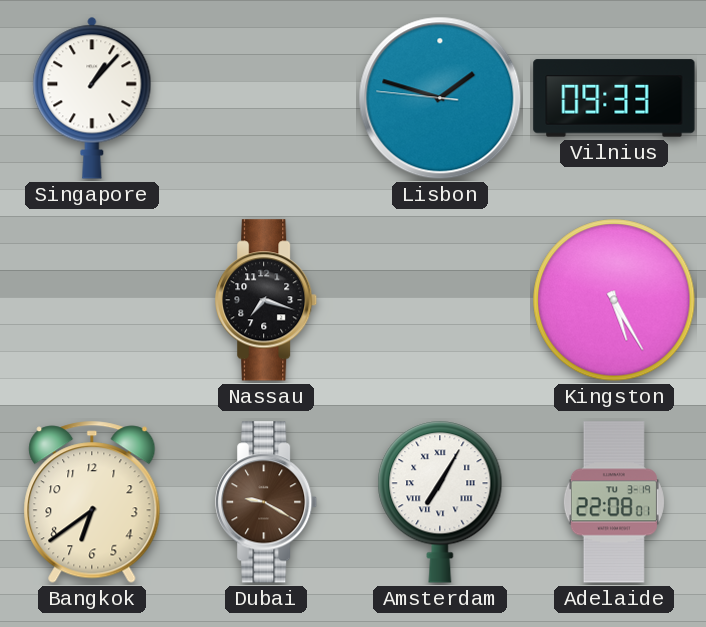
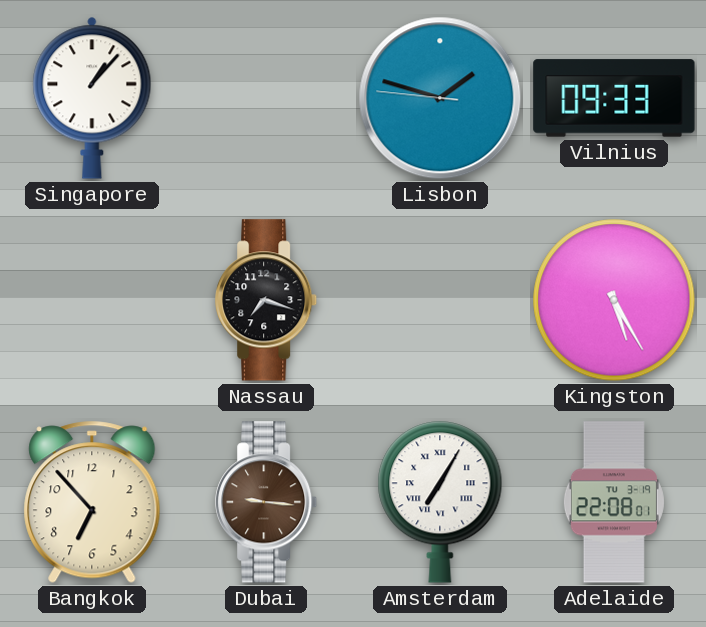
Bangkok: 6:39 -> 6:53
Dubai: 9:20 -> 9:16
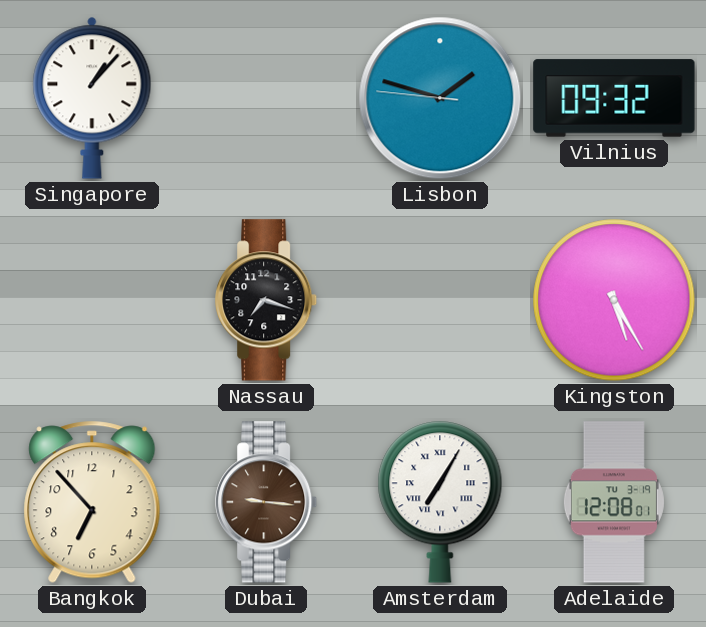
Vilnius: 09:33 -> 09:32
Adelaide: 22:08 -> 12:08
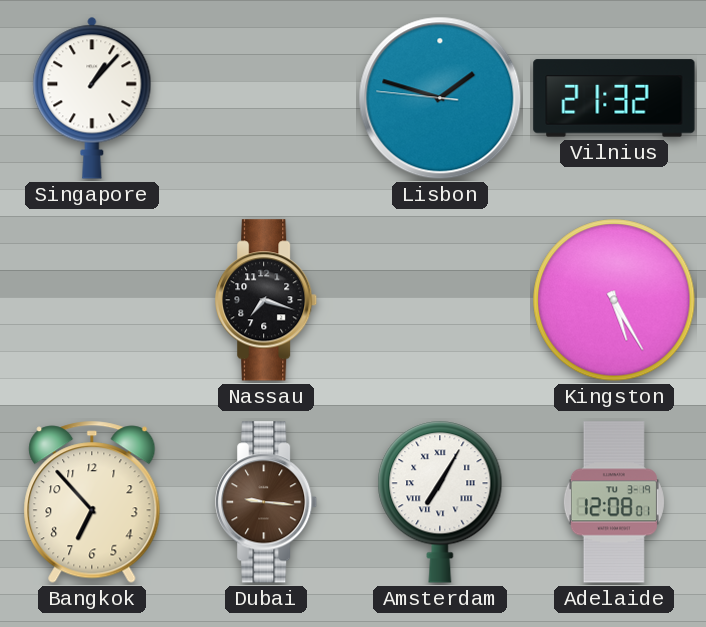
Vilnius: 09:32 -> 21:32
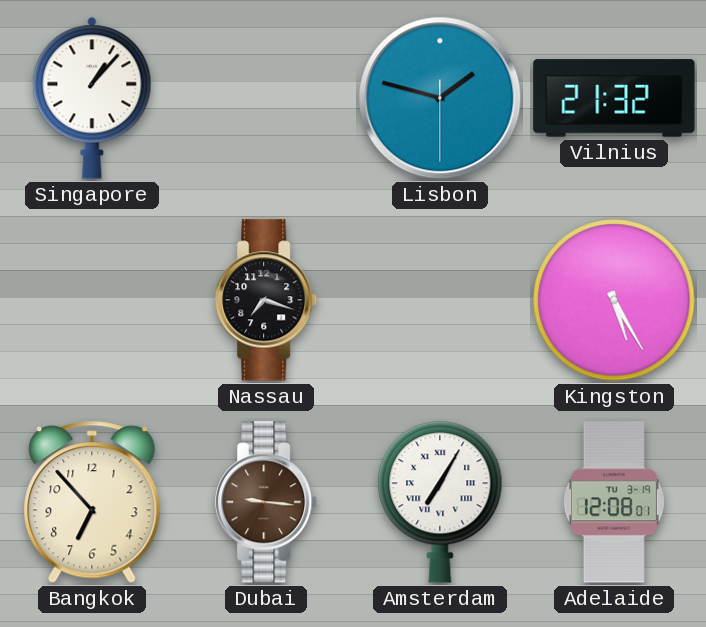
Lisbon: 1:47:46 -> 1:47:30
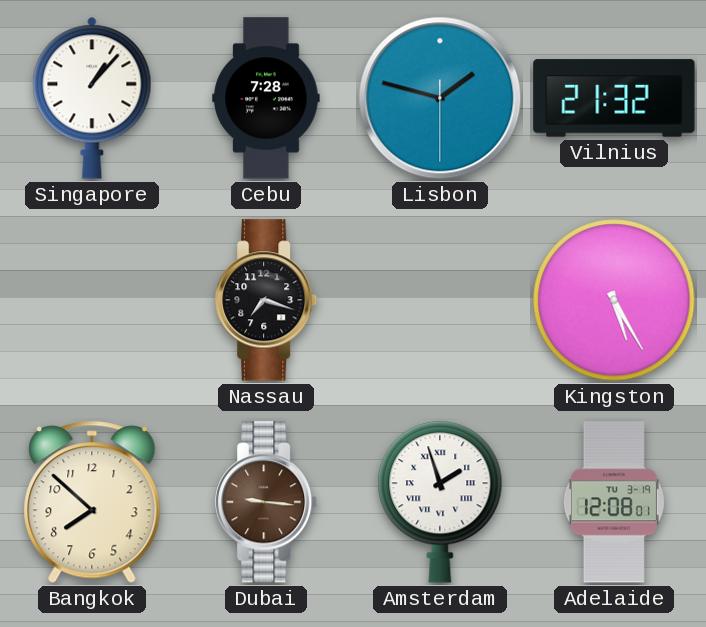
Cebu: none -> 7:28
Bangkok: 6:53 -> 7:52
Amsterdam: 7:05 -> 1:57
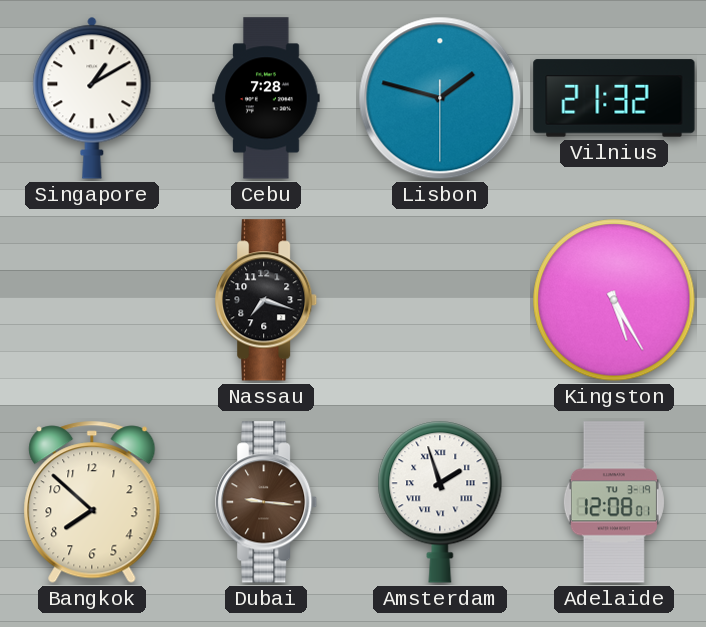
Singapore: 1:07 -> 1:10
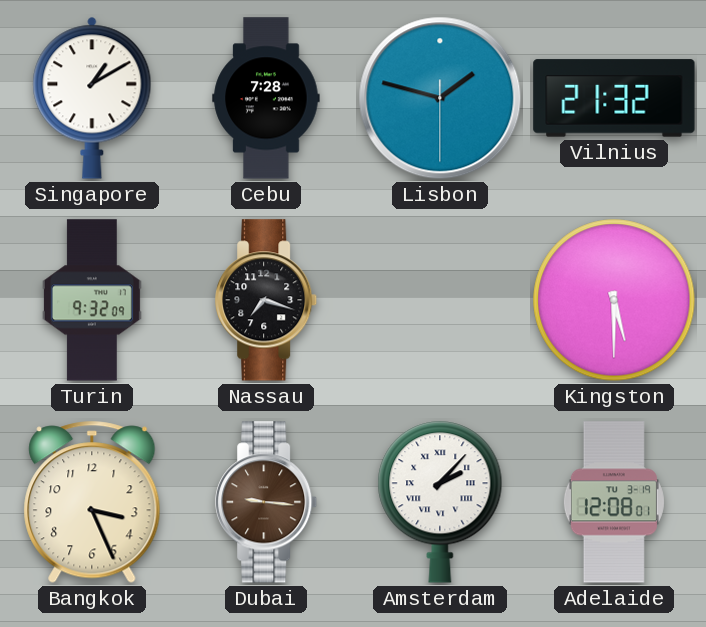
Turin: none -> 9:32
Kingston: 5:25 -> 5:30
Bangkok: 7:52 -> 3:26
Amsterdam: 1:57 -> 2:07
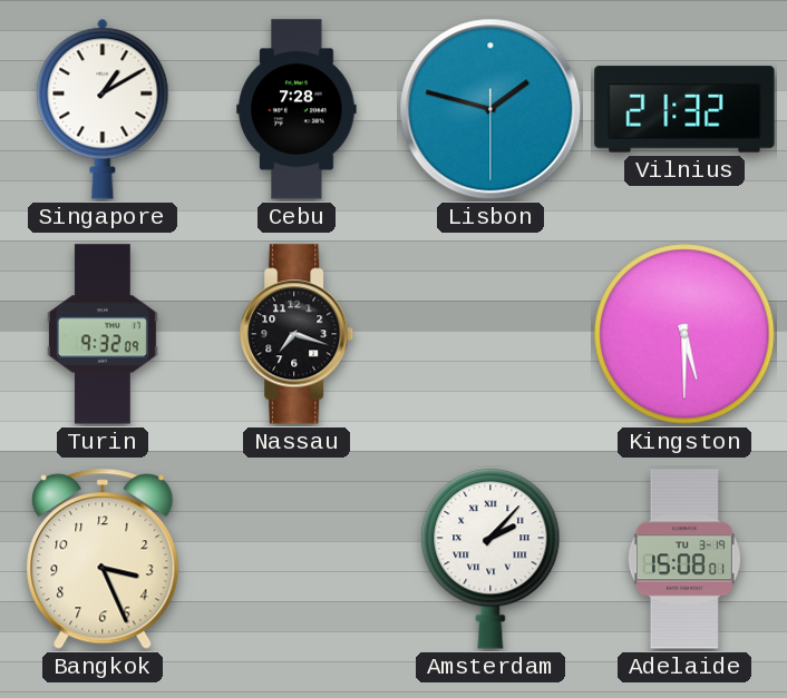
Dubai: 9:16 -> none
Adelaide: 12:08 -> 15:08
